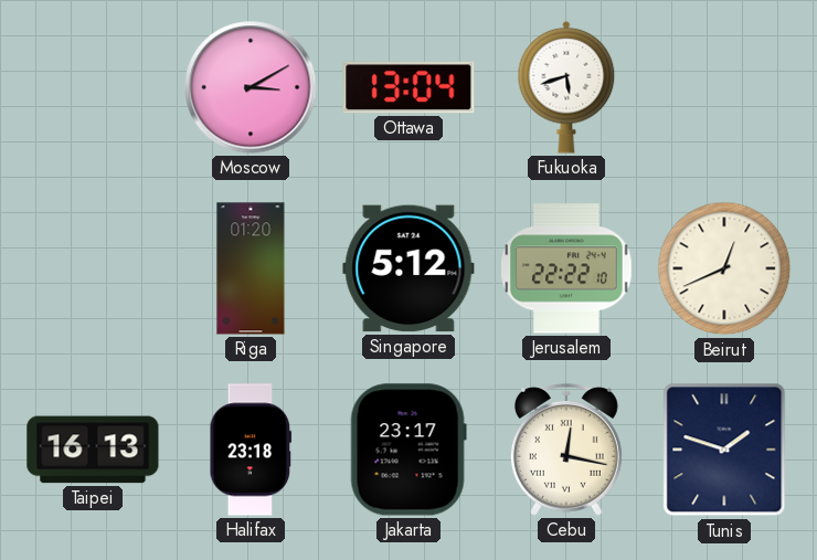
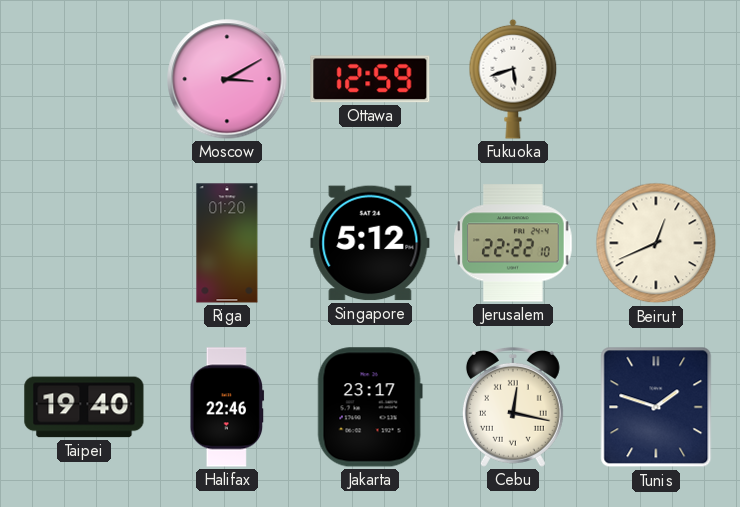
Ottawa: 13:04 -> 12:59
Taipei: 16:13 -> 19:40
Halifax: 23:18 -> 22:46
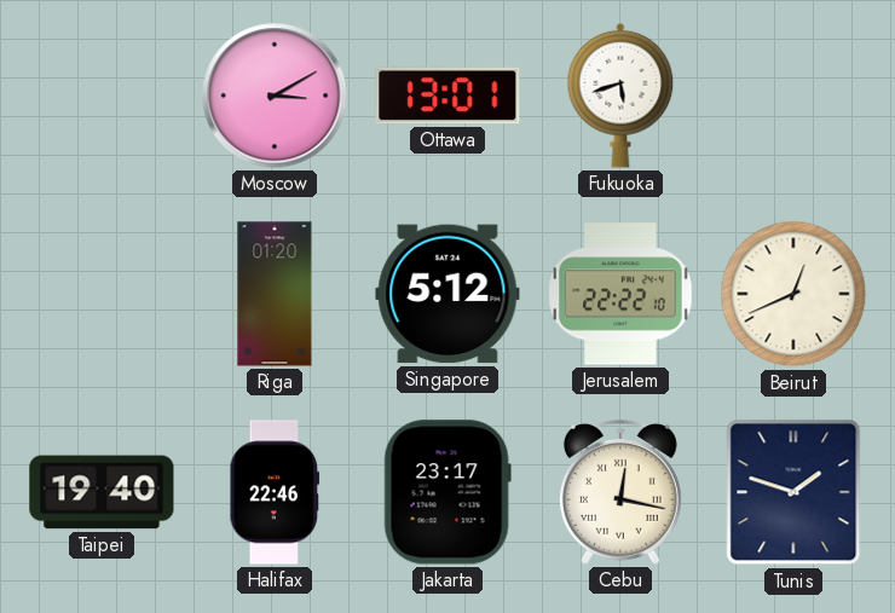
Ottawa: 12:59 -> 13:01
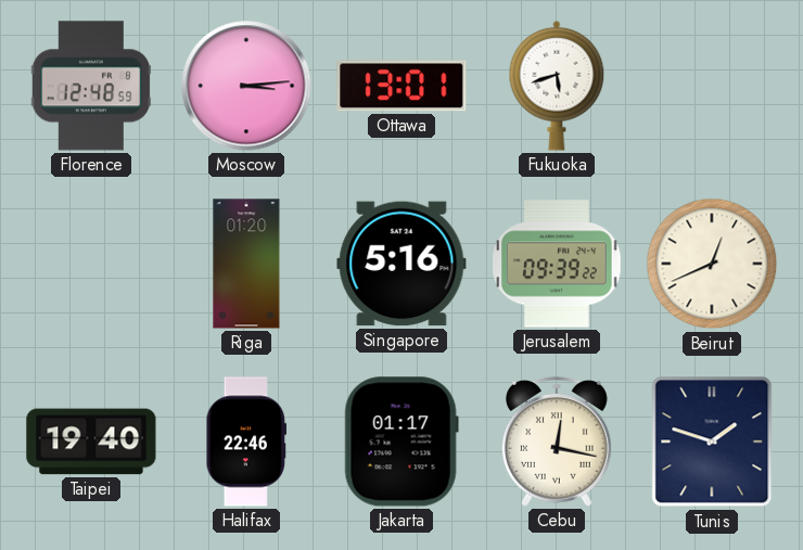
Florence: none -> 12:48
Moscow: 3:10 -> 3:14
Singapore: 5:12 -> 5:16
Jerusalem: 22:22 -> 09:39
Jakarta: 23:17 -> 01:17
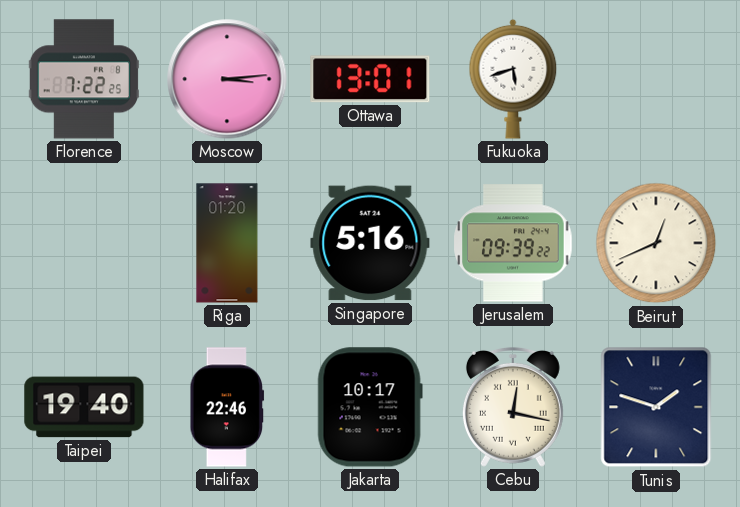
Florence: 12:48 -> 7:22
Jakarta: 01:17 -> 10:17
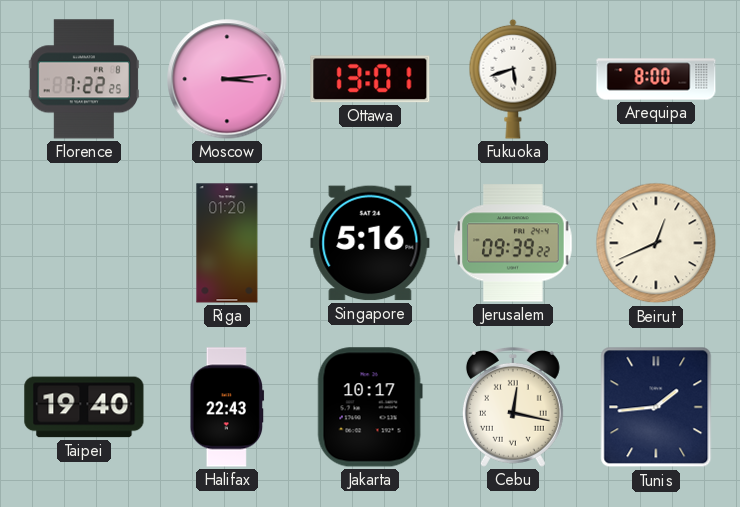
Arequipa: none -> 8:00
Halifax: 22:46 -> 22:43
Tunis: 1:48 -> 1:44
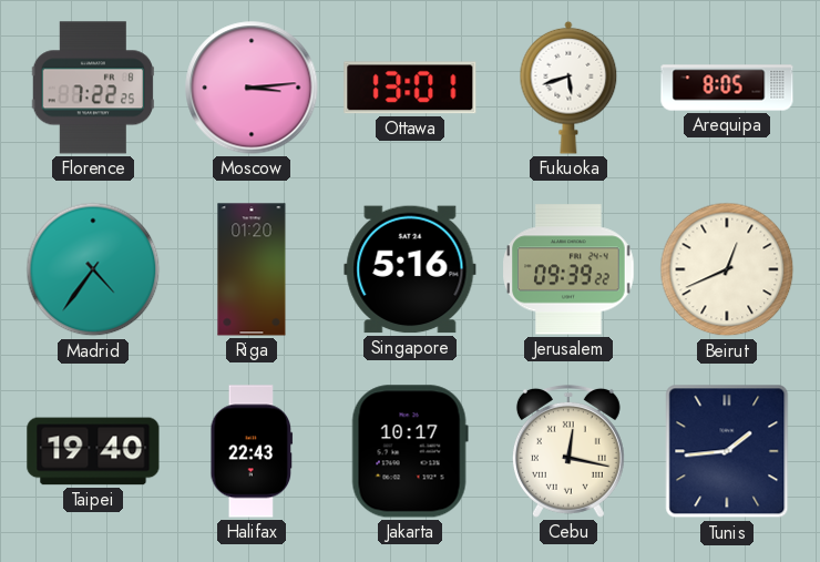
Arequipa: 8:00 -> 8:05
Madrid: none -> 4:36
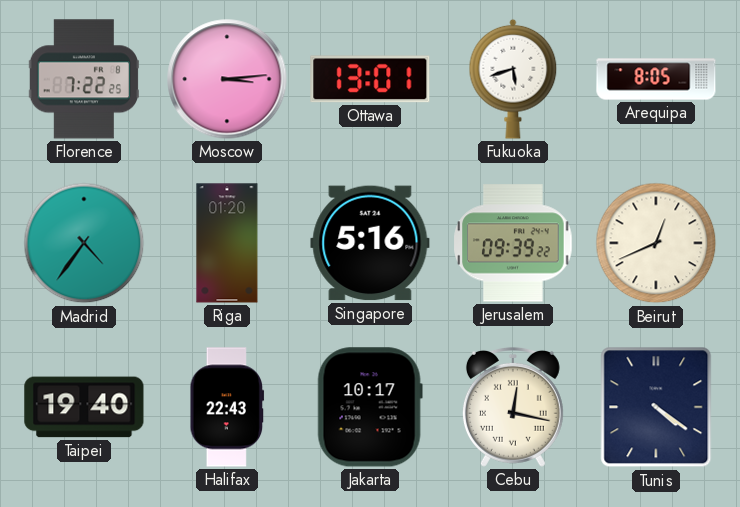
Tunis: 1:44 -> 4:21
